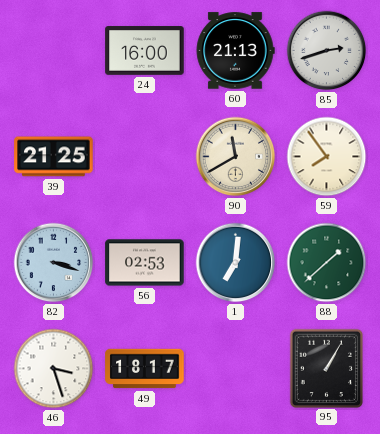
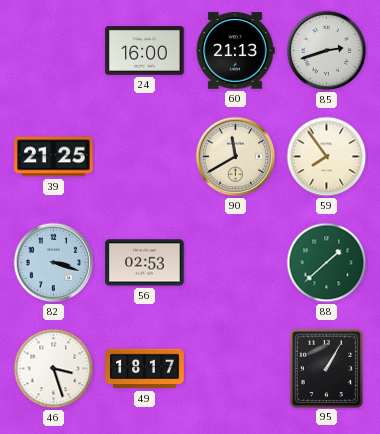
1: 7:01 -> none
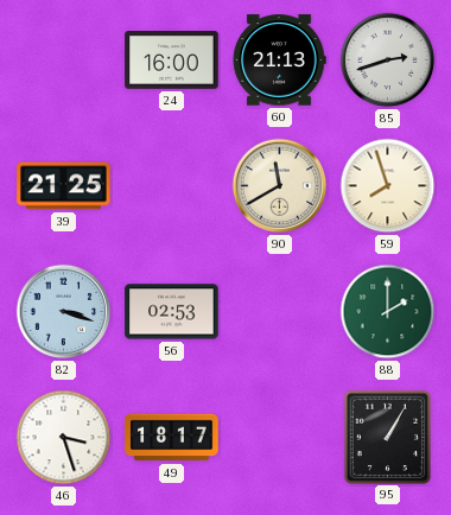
59: 7:54 -> 7:57
88: 1:38 -> 2:00
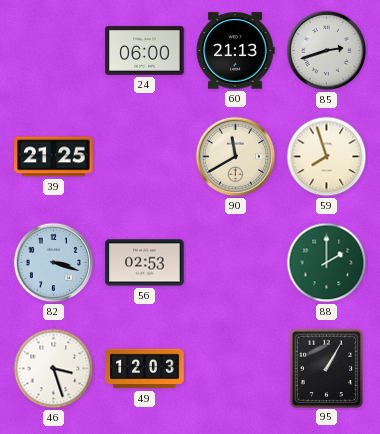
24: 16:00 -> 06:00
49: 18:17 -> 12:03
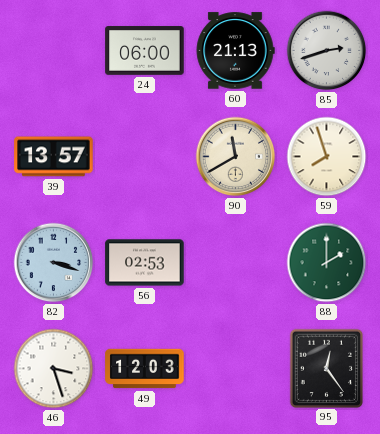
39: 21:25 -> 13:57
95: 1:05 -> 12:24
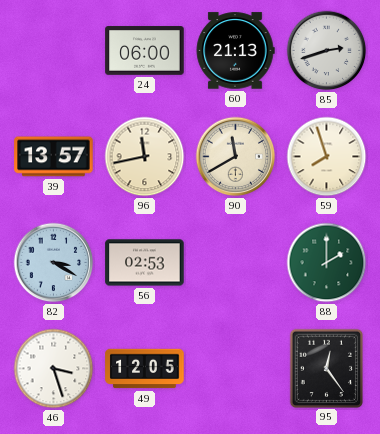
96: none -> 11:43
82: 3:18 -> 3:20
49: 12:03 -> 12:05
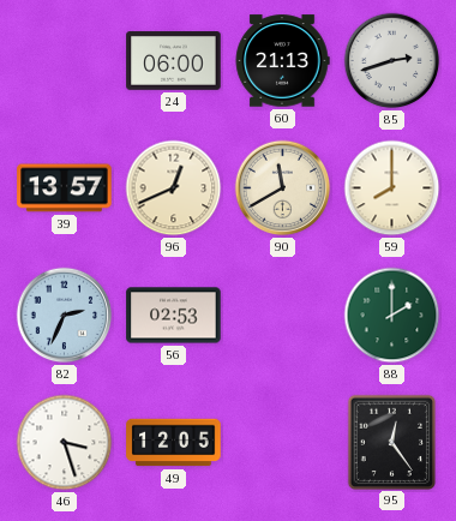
96: 11:43 -> 12:41
59: 7:57 -> 8:00
82: 3:20 -> 2:34
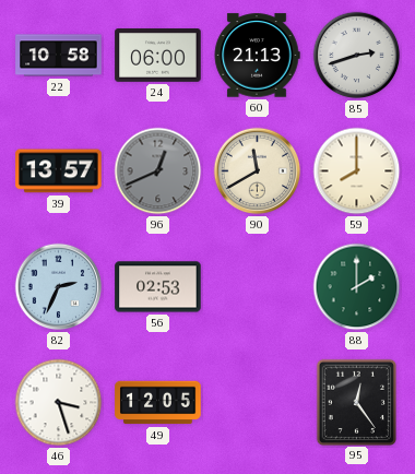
22: none -> 10:58
96 dial: cream -> grey
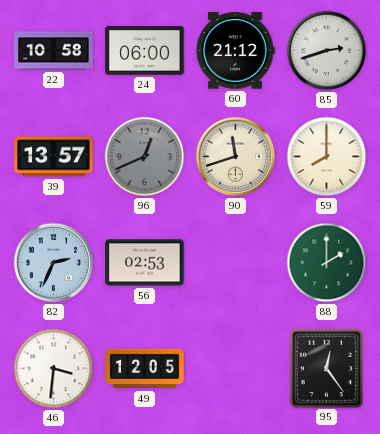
60: 21:13 -> 21:12
90: 11:40 -> 11:42
46: 3:27 -> 3:31
